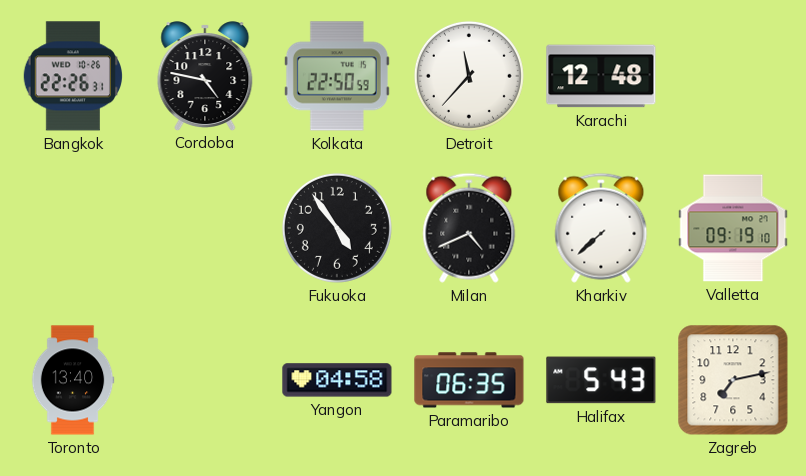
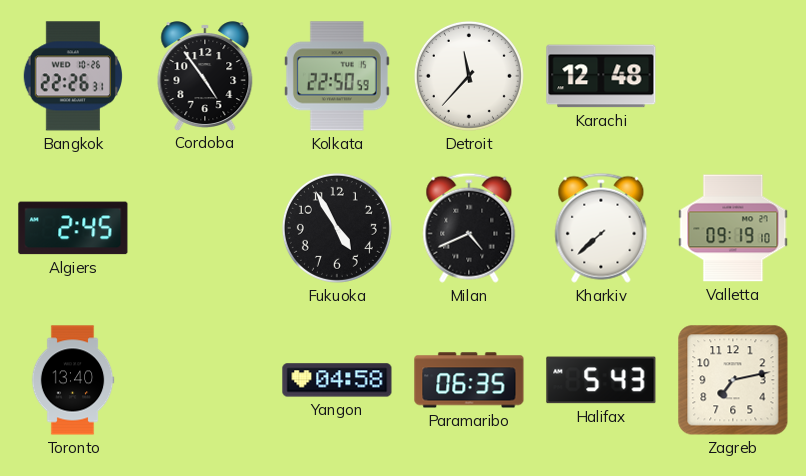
Cordoba: 4:47 -> 4:54
Algiers: none -> 2:45
Fukuoka: 4:54 -> 4:55
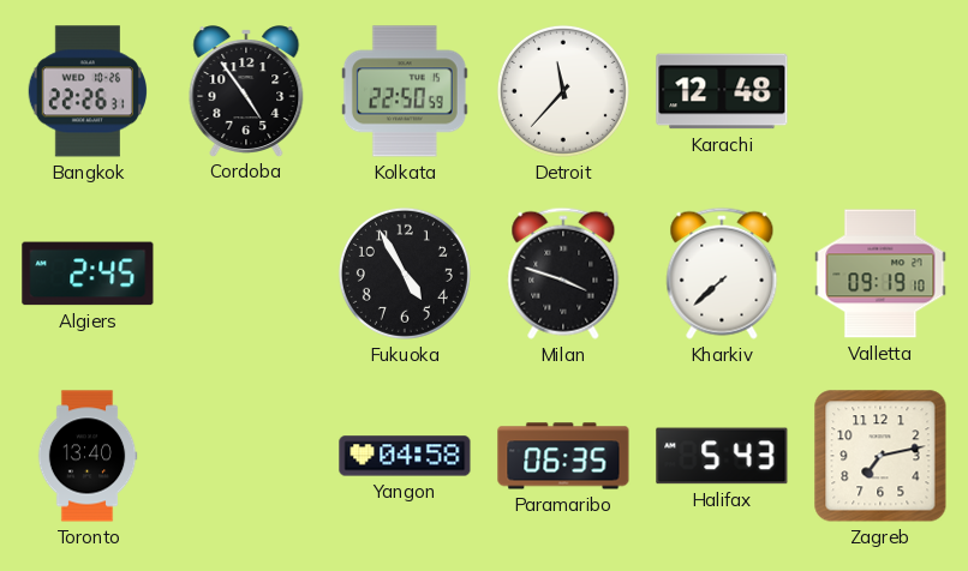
Milan: 4:41 -> 3:48
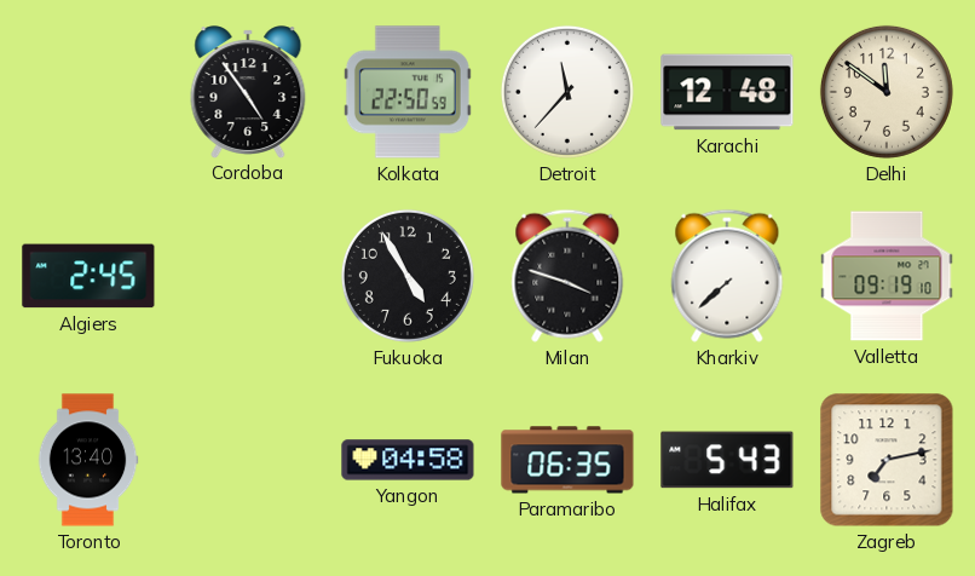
Bangkok: 22:26 -> none
Delhi: none -> 11:51
